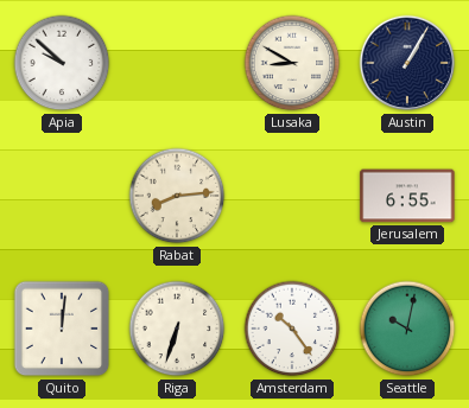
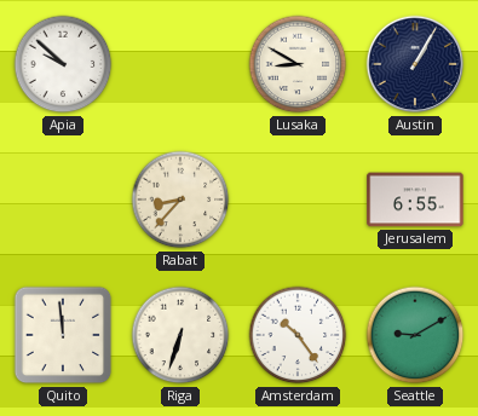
Rabat: 8:14 -> 8:37
Quito: 12:01 -> 11:59
Seattle: 10:02 -> 9:10
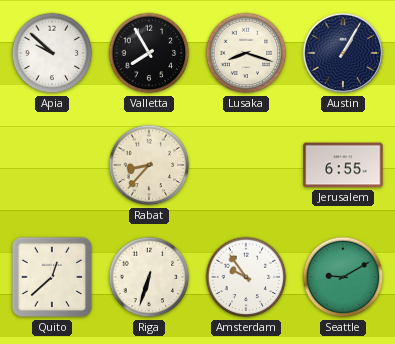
Valletta: none -> 7:55
Lusaka: 8:50 -> 8:18
Quito: 11:59 -> 12:38
Amsterdam: 10:24 -> 9:54
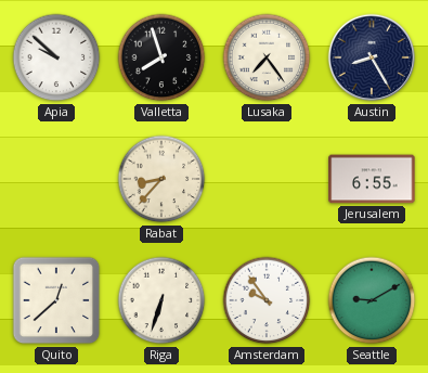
Valletta: 7:55 -> 7:57
Lusaka: 8:18 -> 7:24
Austin: 1:05 -> 8:25
